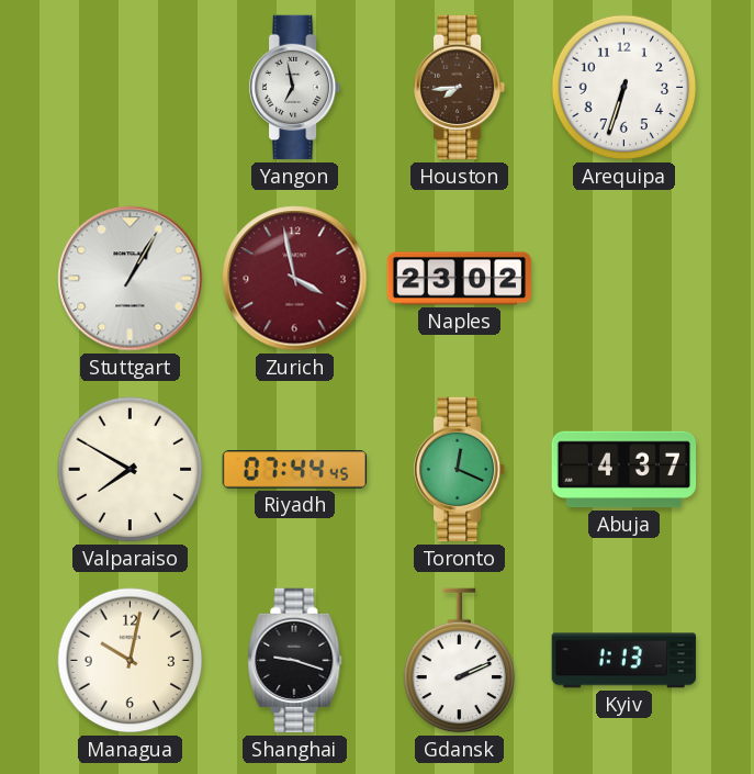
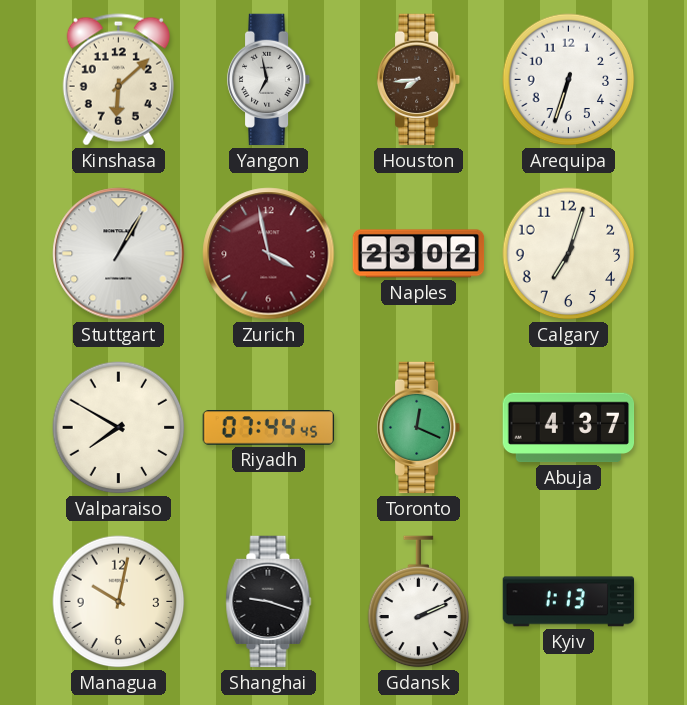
Kinshasa: none -> 6:08
Calgary: none -> 7:03
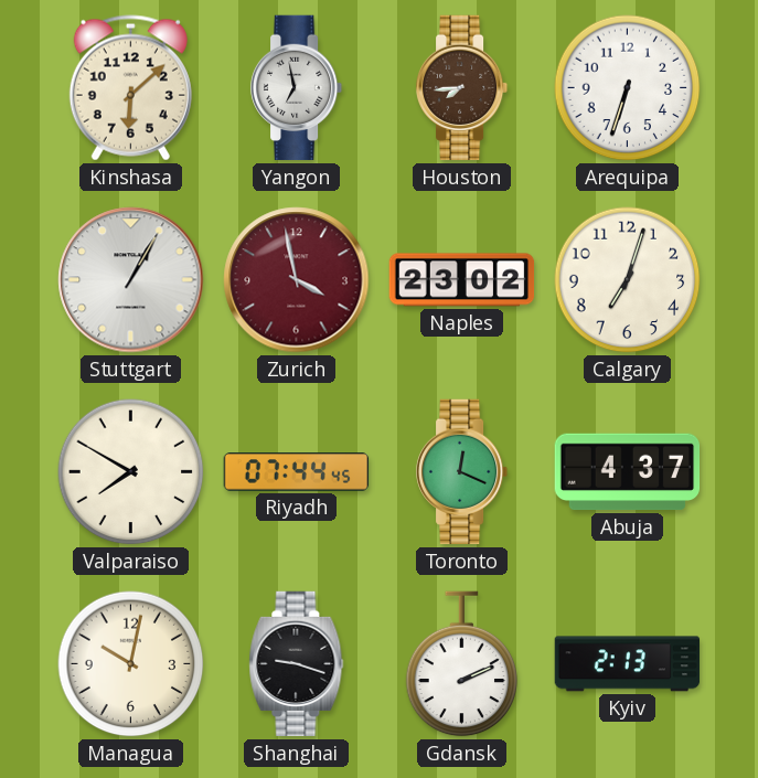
Kyiv: 1:13 -> 2:13
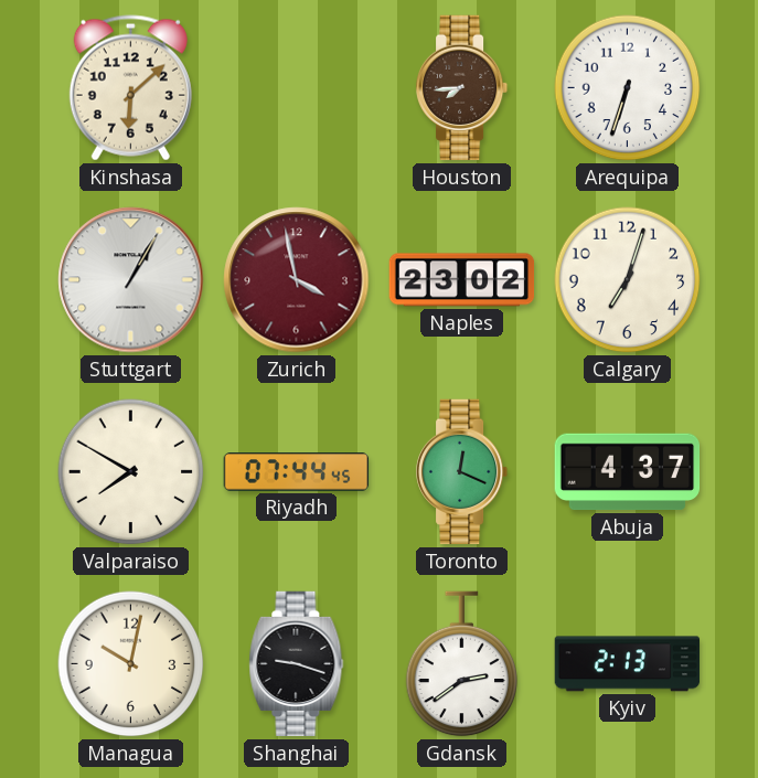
Yangon: 6:58 -> none
Gdansk: 2:11 -> 2:39
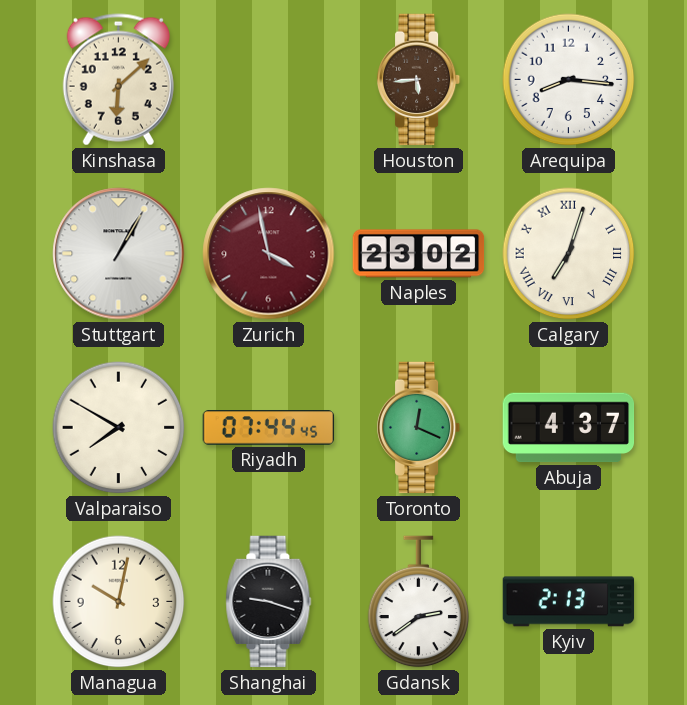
Houston: 7:44 -> 5:44
Arequipa: 6:33 -> 8:16
Calgary numerals: Arabic -> Roman
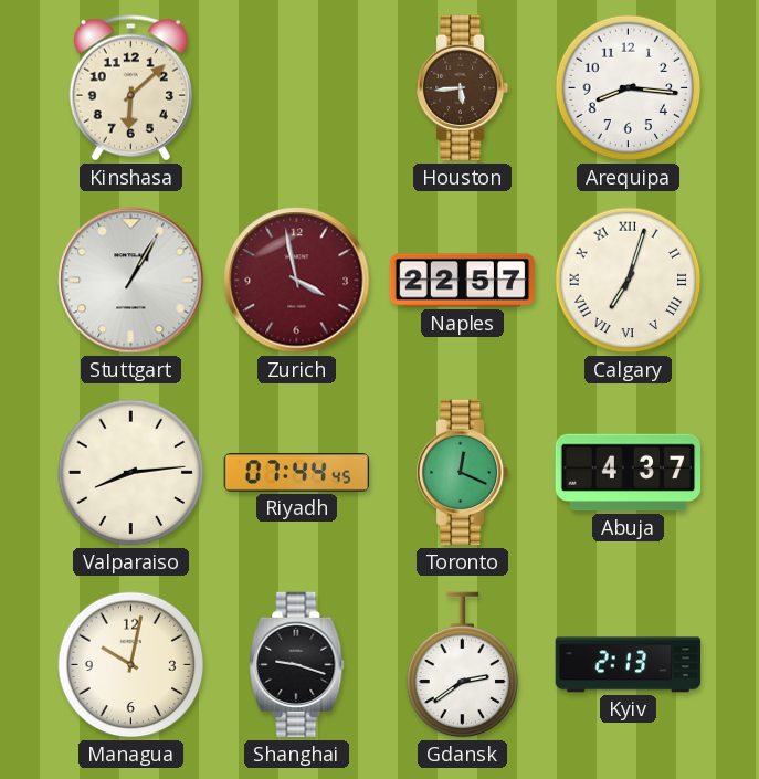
Naples: 23:02 -> 22:57
Valparaiso: 7:50 -> 8:14
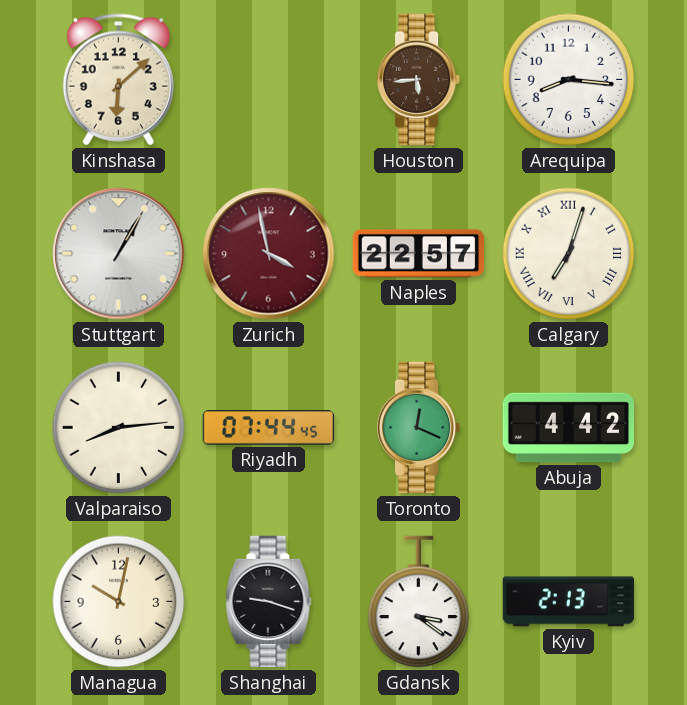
Abuja: 4:37 -> 4:42
Gdansk: 2:39 -> 3:21
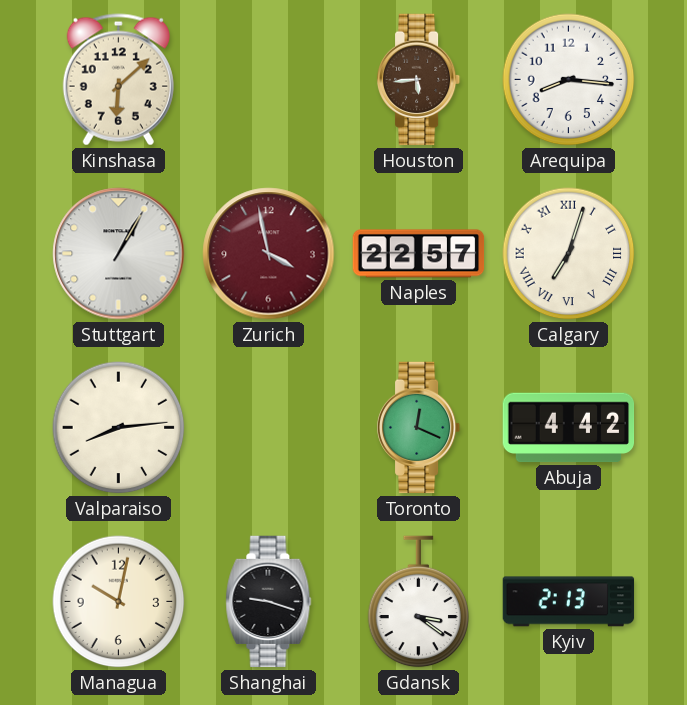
Riyadh: 07:44 -> none
